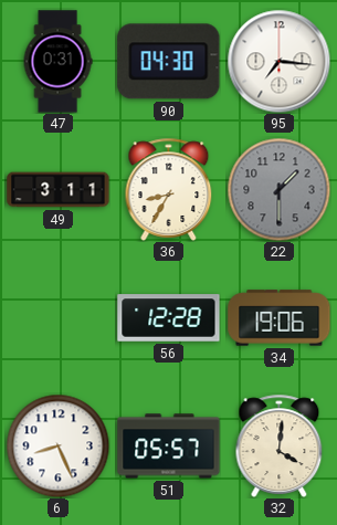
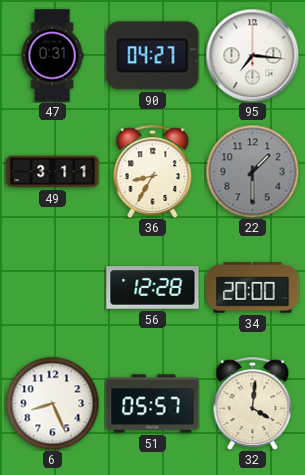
90: 04:30 -> 04:27
34: 19:06 -> 20:00
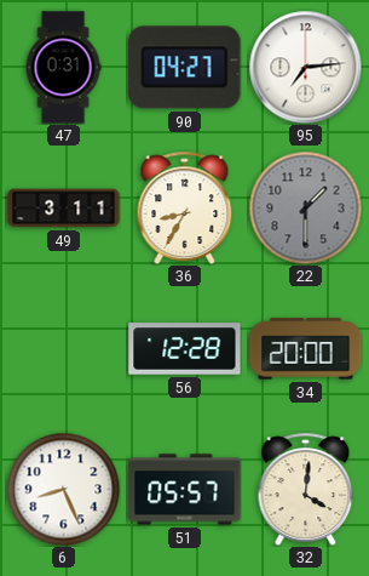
95: 7:16 -> 7:14
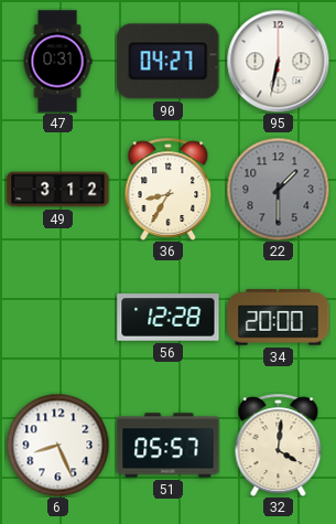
95: 7:14 -> 6:32
49: 3:11 -> 3:12
